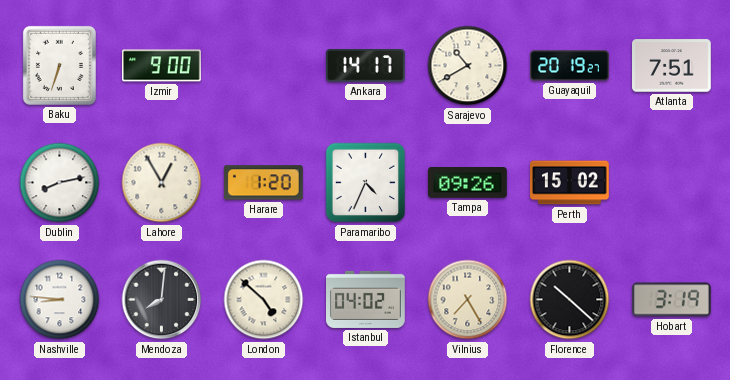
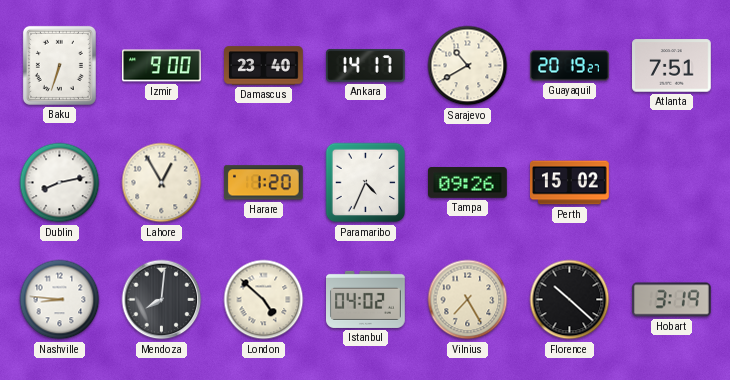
Damascus: none -> 23:40
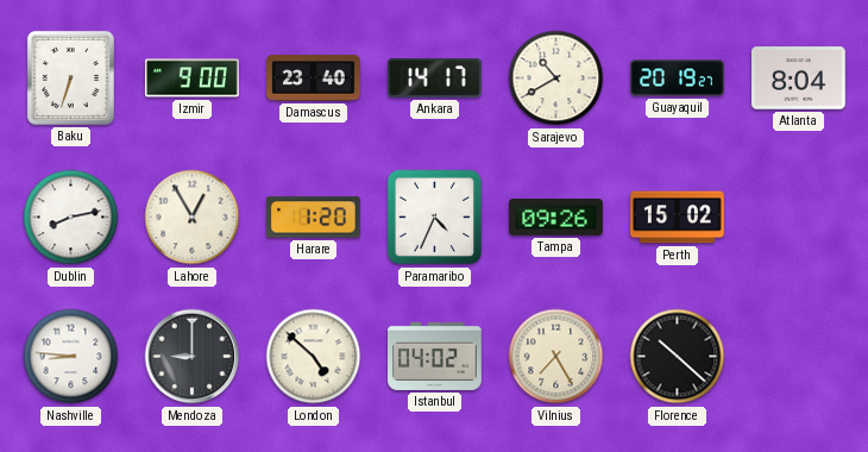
Atlanta: 7:51 -> 8:04
Mendoza: 8:01 -> 9:00
Hobart: 3:19 -> none
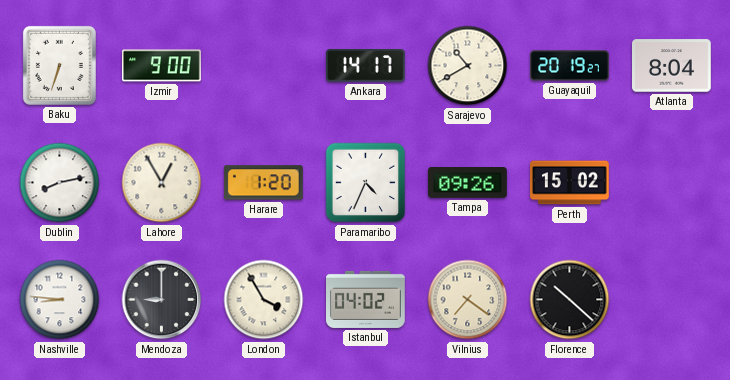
Damascus: 23:40 -> none
London: 4:52 -> 3:55
Vilnius: 7:25 -> 7:21
